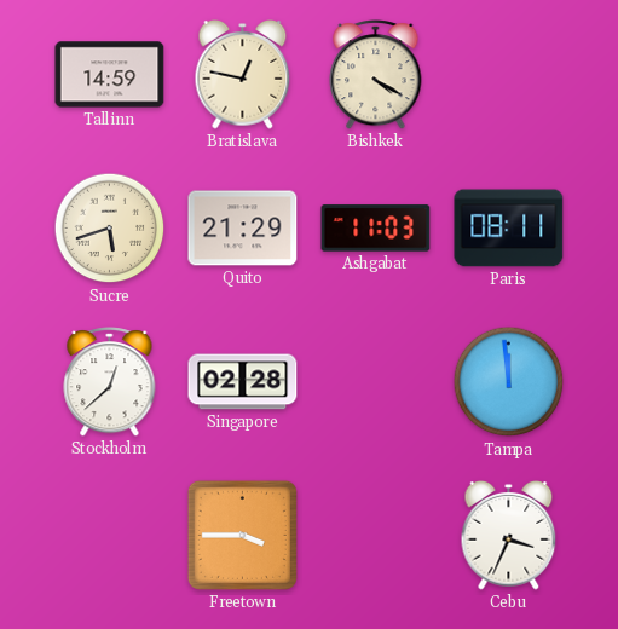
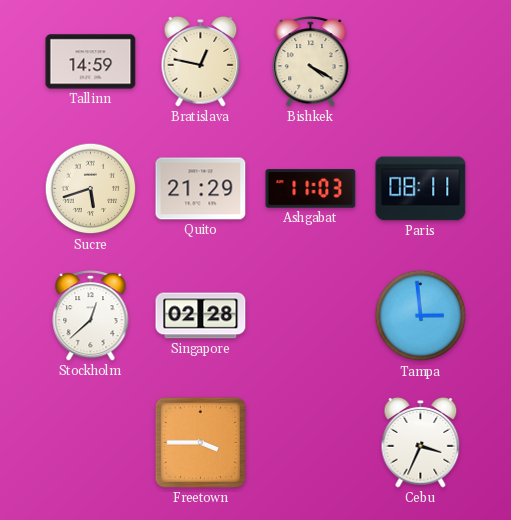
Tampa: 11:59 -> 2:59
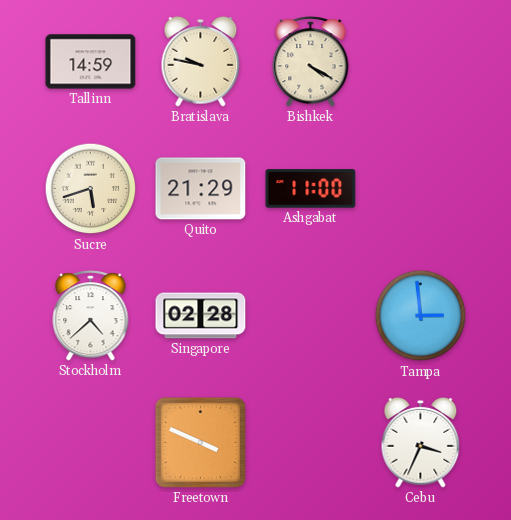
Bratislava: 12:47 -> 9:47
Ashgabat: 11:03 -> 11:00
Paris: 08:11 -> none
Stockholm: 12:38 -> 4:38
Freetown: 3:45 -> 3:49
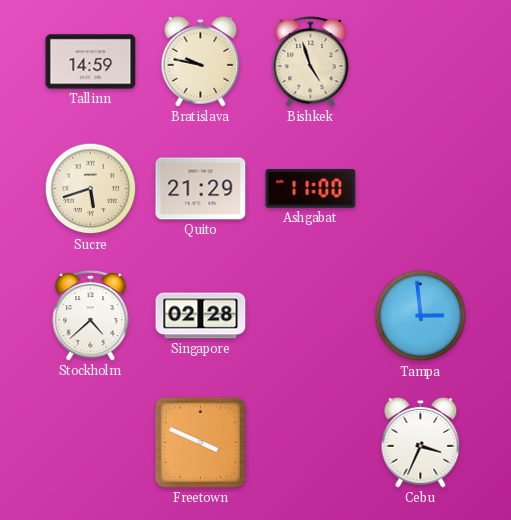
Bishkek: 4:20 -> 4:57
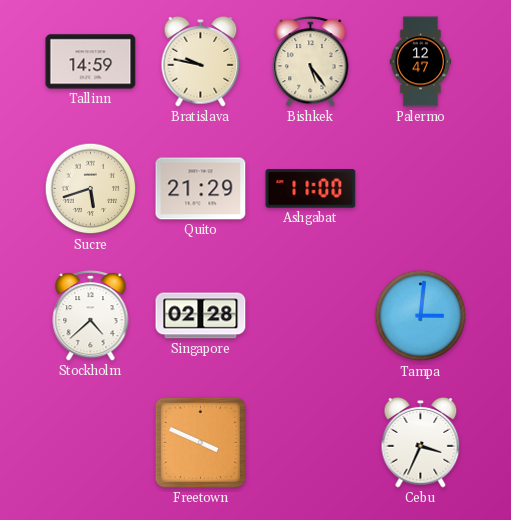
Bishkek: 4:57 -> 5:24
Palermo: none -> 12:47
Tampa: 2:59 -> 3:01
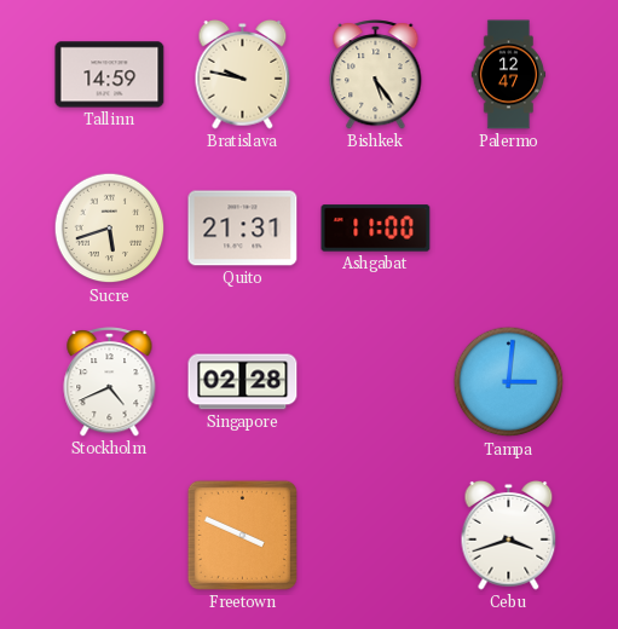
Quito: 21:29 -> 21:31
Stockholm: 4:38 -> 4:41
Cebu: 3:34 -> 3:42
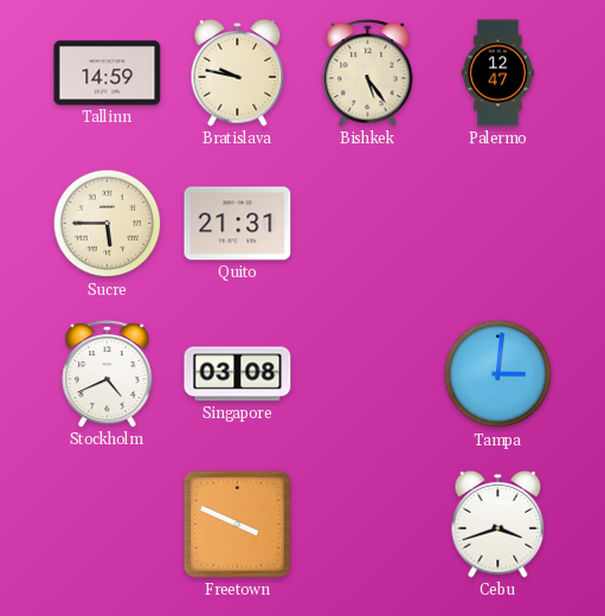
Sucre: 5:42 -> 5:45
Ashgabat: 11:00 -> none
Singapore: 02:28 -> 03:08
